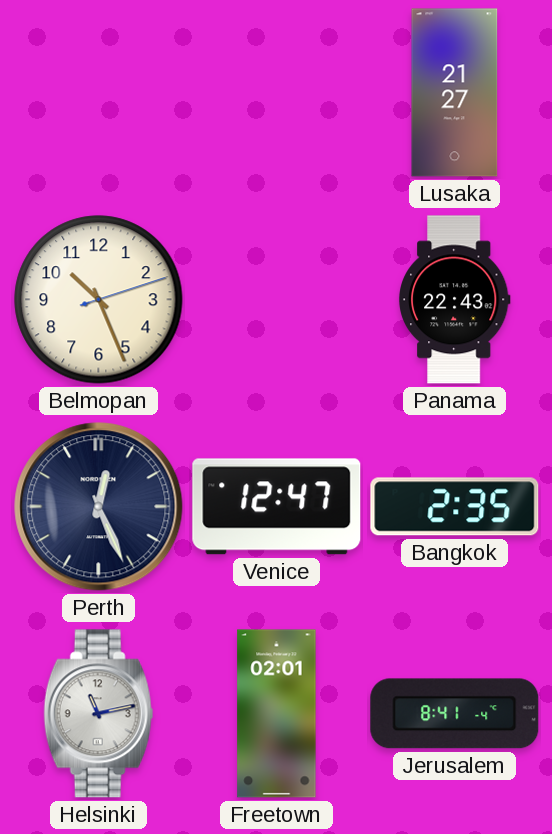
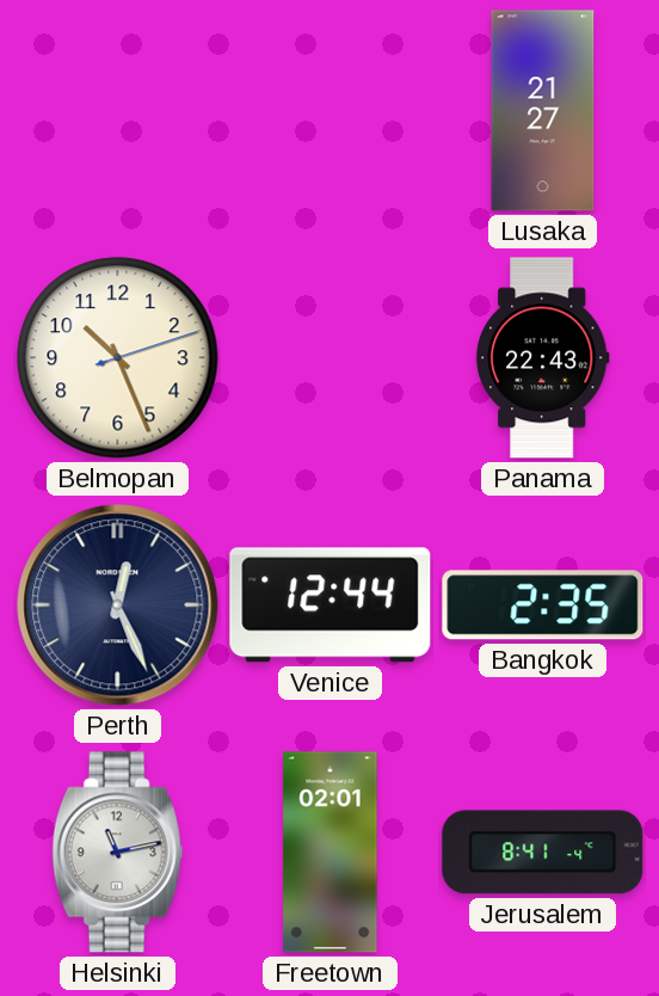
Venice: 12:47 -> 12:44
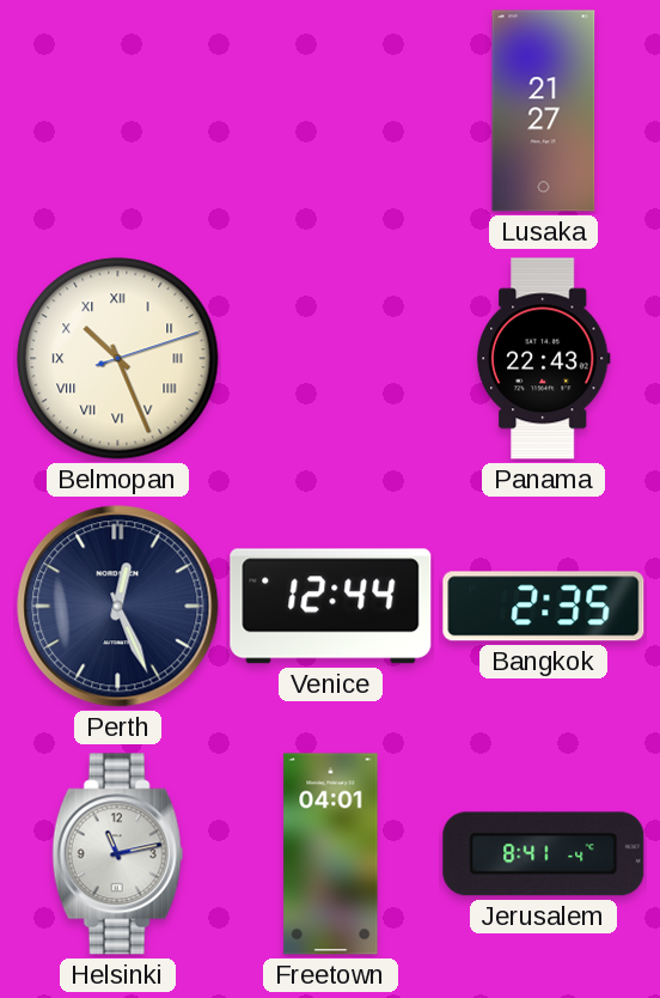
Belmopan numerals: Arabic -> Roman
Freetown: 02:01 -> 04:01
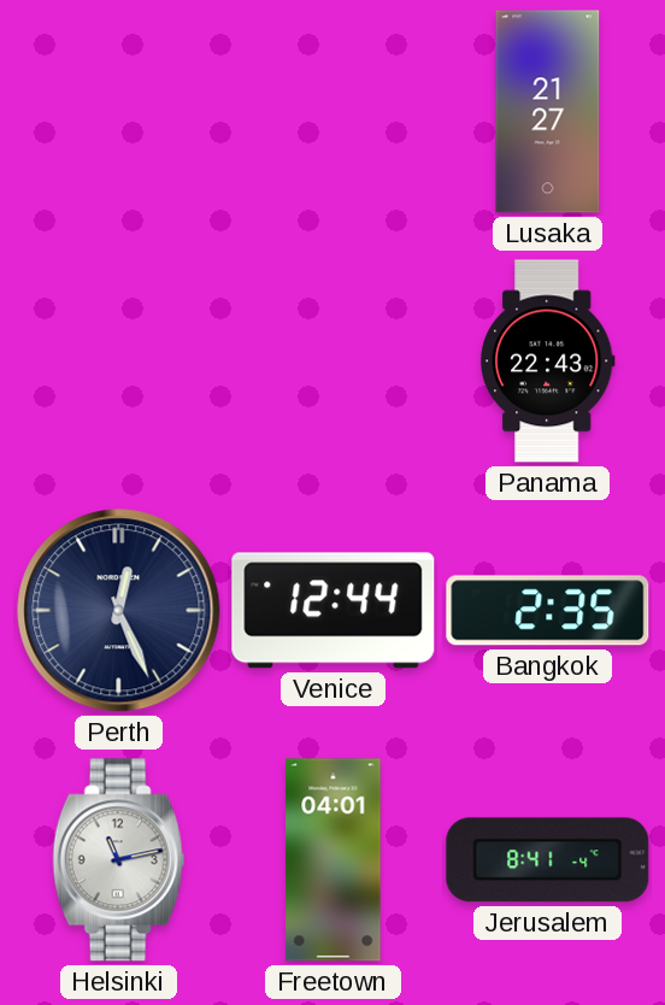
Belmopan: 10:26 -> none
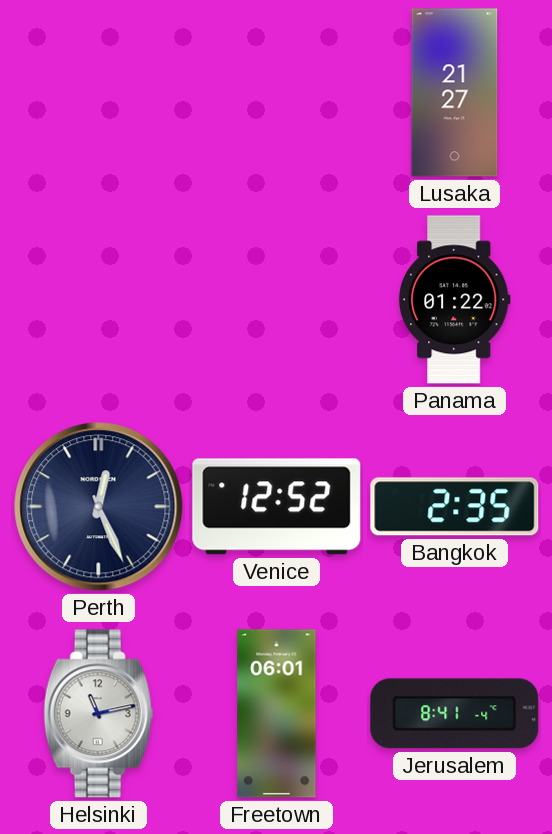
Panama: 22:43 -> 01:22
Venice: 12:44 -> 12:52
Freetown: 04:01 -> 06:01
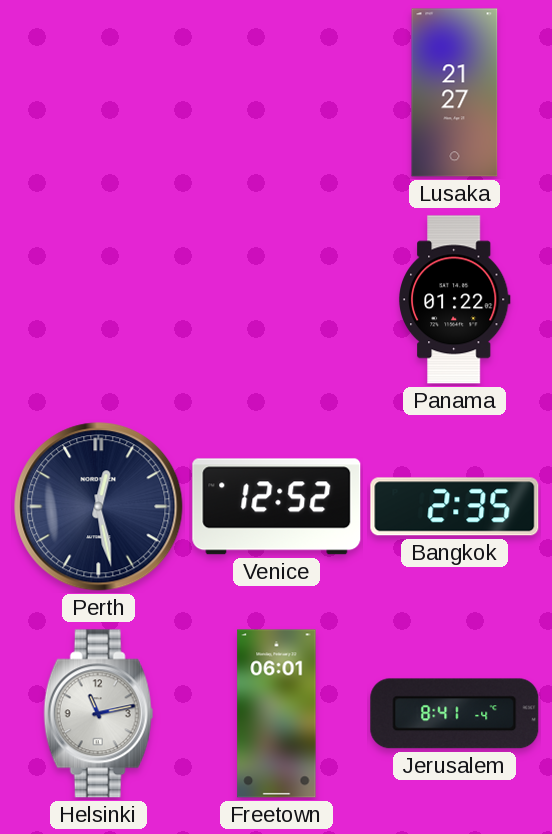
Perth: 12:26 -> 12:28
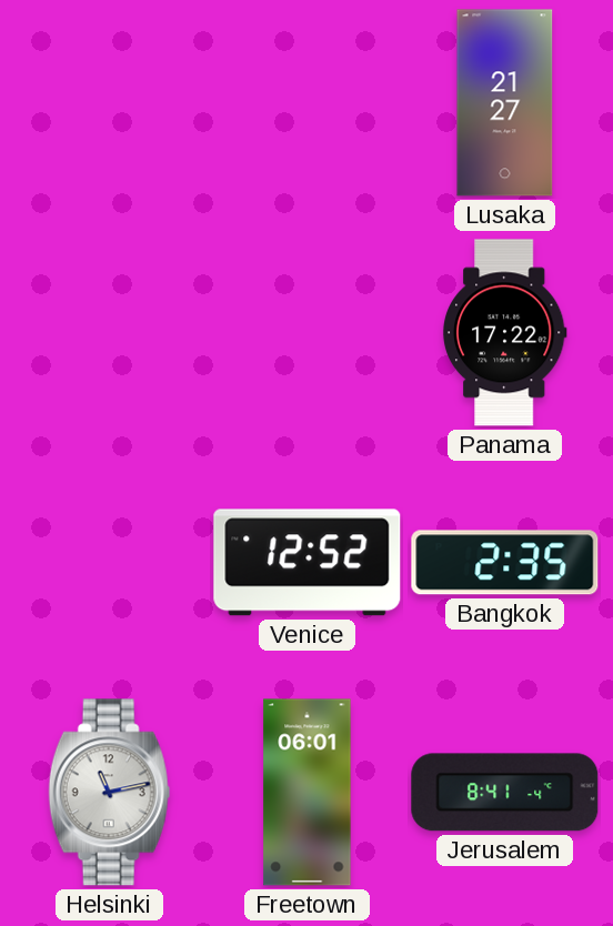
Panama: 01:22 -> 17:22
Perth: 12:28 -> none
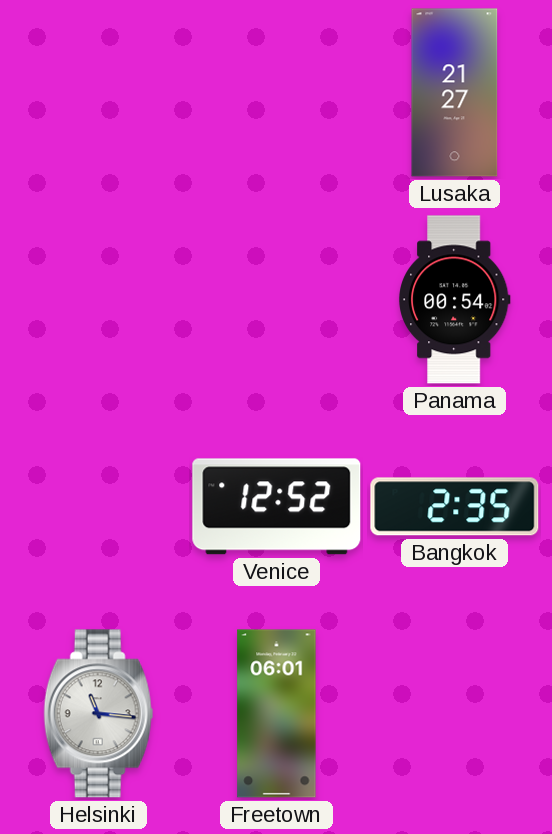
Panama: 17:22 -> 00:54
Helsinki: 11:13 -> 11:16
Jerusalem: 8:41 -> none
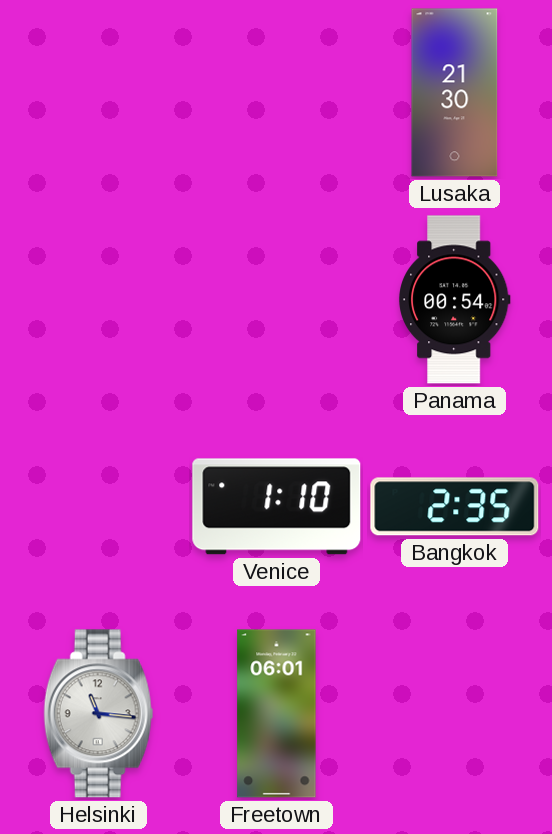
Lusaka: 21:27 -> 21:30
Venice: 12:52 -> 1:10
